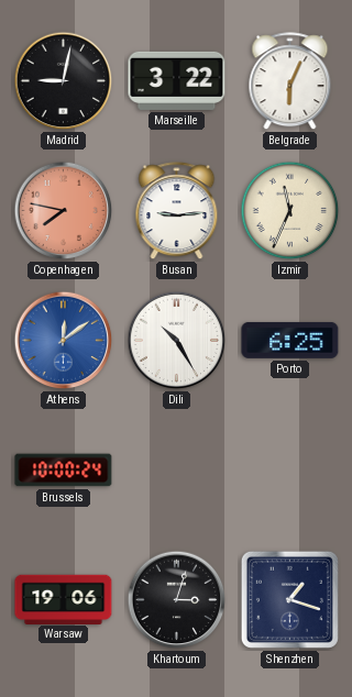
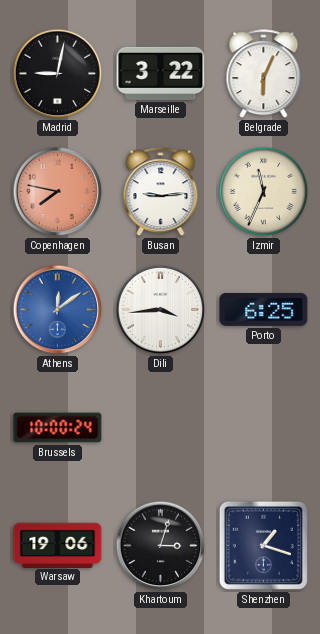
Dili: 10:25 -> 3:44
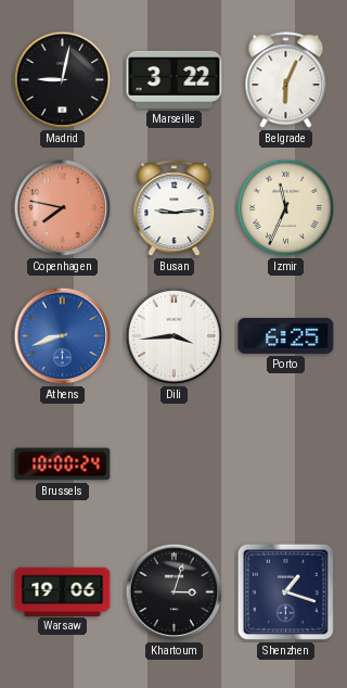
Athens: 12:09 -> 8:42
